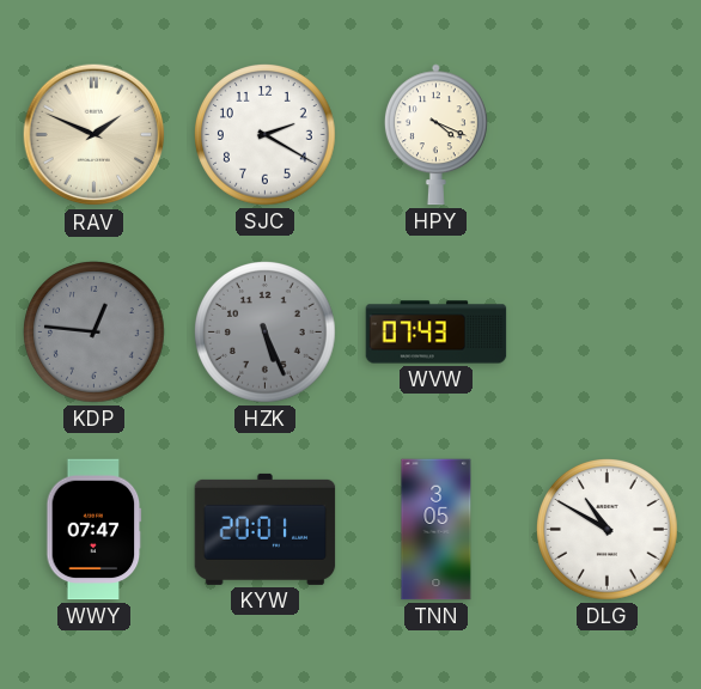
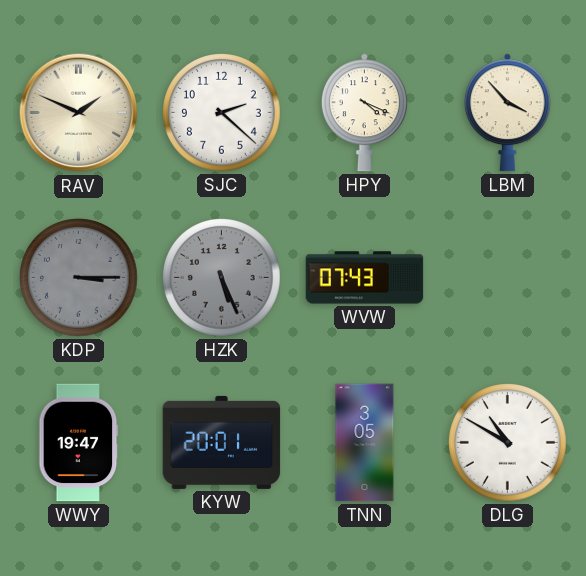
SJC: 2:20 -> 2:22
LBM: none -> 3:53
KDP: 12:46 -> 3:15
WWY: 07:47 -> 19:47
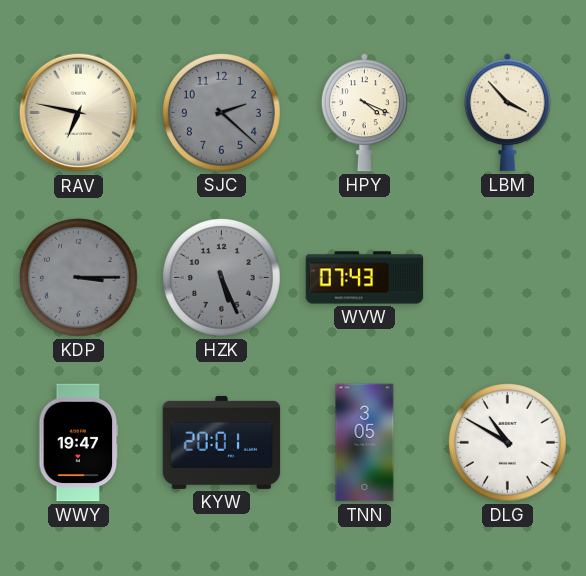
RAV: 1:49 -> 6:47
SJC dial: white -> grey
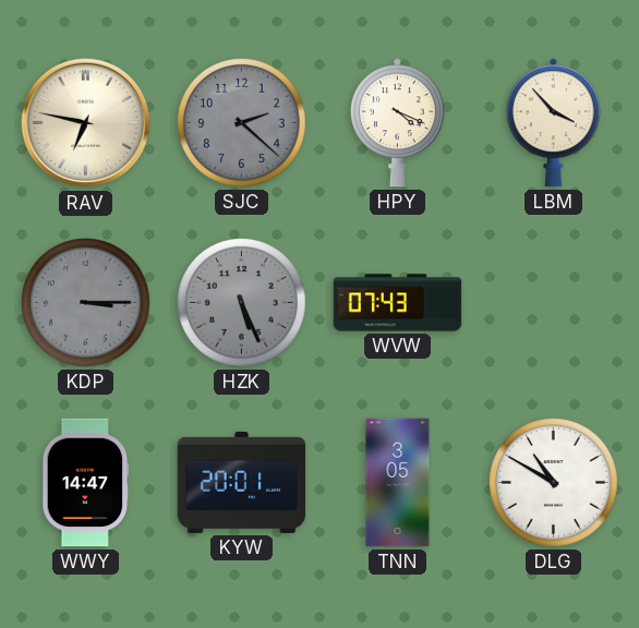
WWY: 19:47 -> 14:47
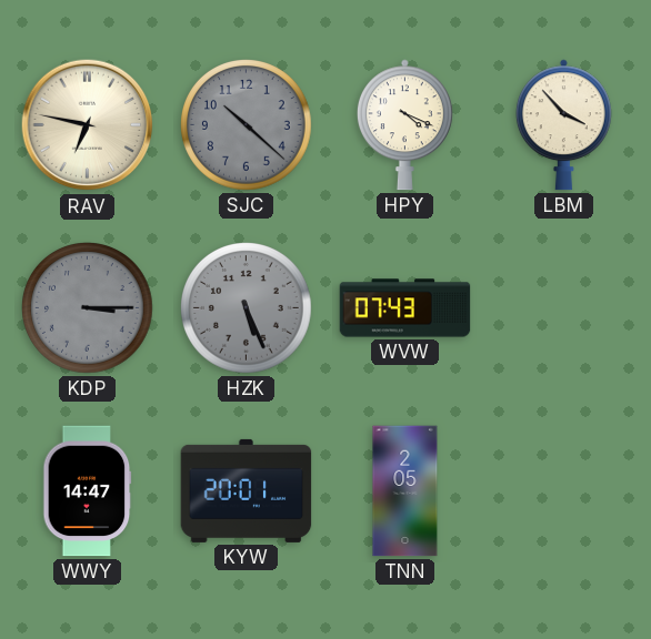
SJC: 2:22 -> 10:22
TNN: 3:05 -> 2:05
DLG: 10:50 -> none
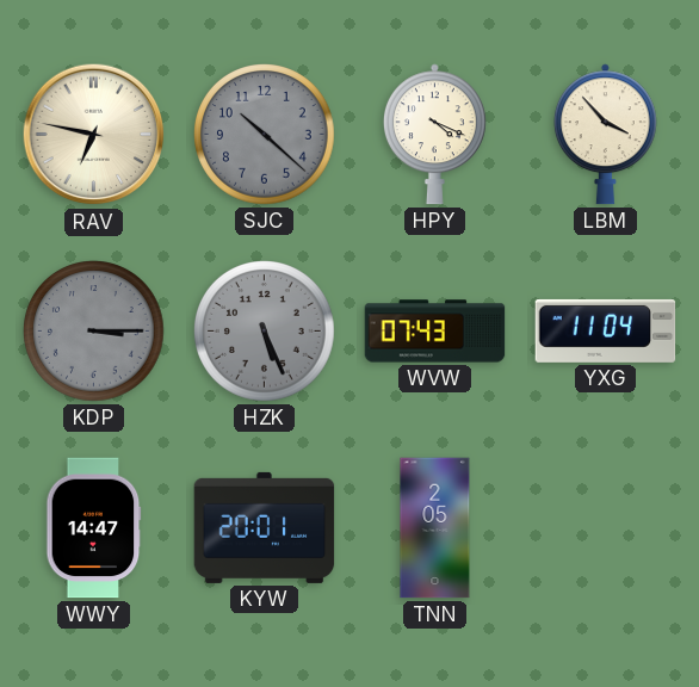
YXG: none -> 11:04
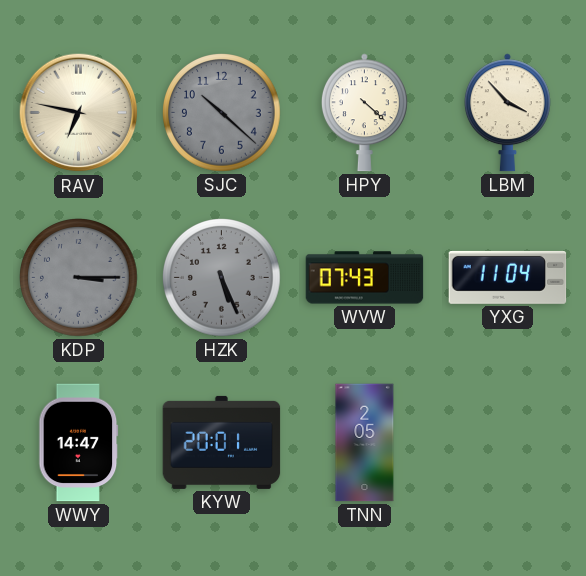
HPY: 4:19 -> 4:22
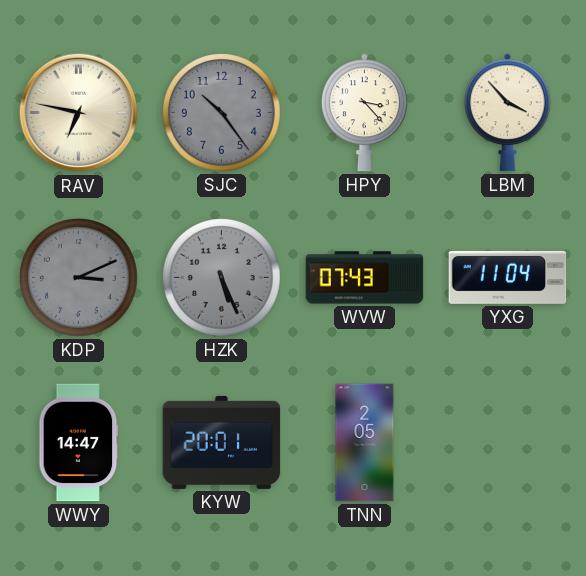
SJC: 10:22 -> 10:24
HPY: 4:22 -> 3:23
KDP: 3:15 -> 3:11
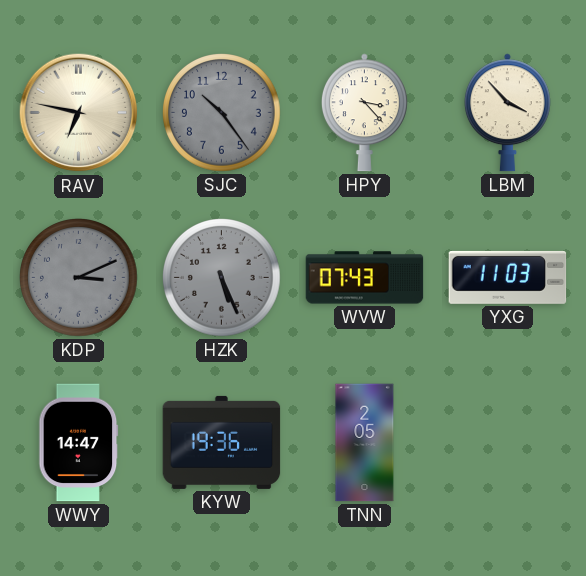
YXG: 11:04 -> 11:03
KYW: 20:01 -> 19:36
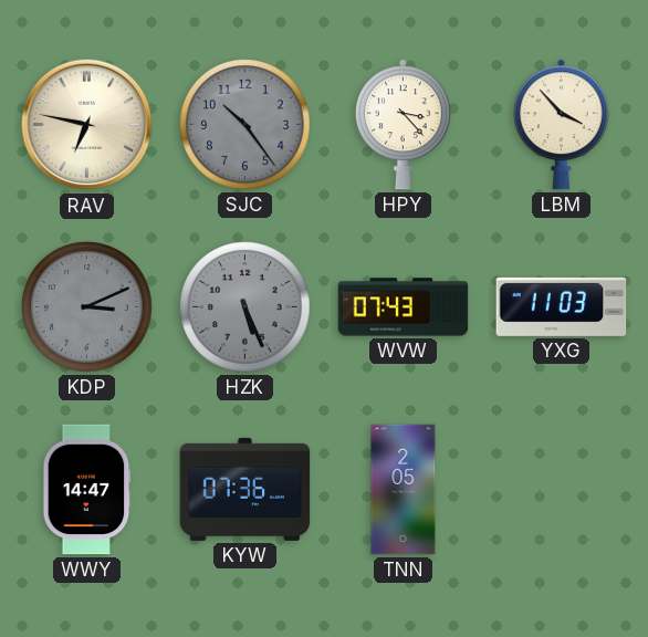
KYW: 19:36 -> 07:36
